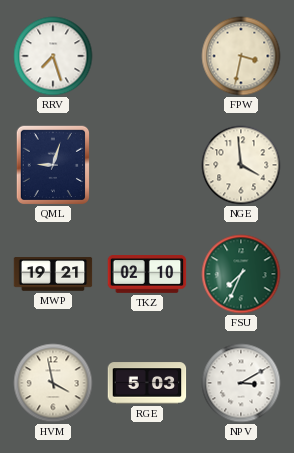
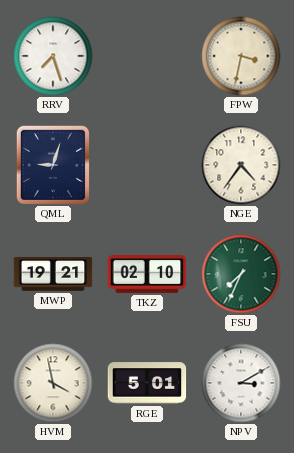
NGE: 3:59 -> 4:36
RGE: 5:03 -> 5:01
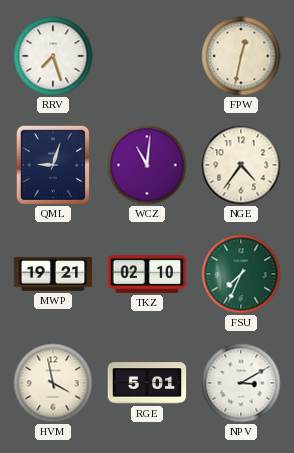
FPW: 3:32 -> 12:32
WCZ: none -> 11:01
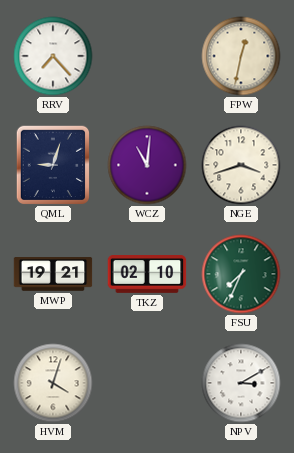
RRV: 7:27 -> 7:23
NGE: 4:36 -> 3:42
HVM: 3:58 -> 4:03
RGE: 5:01 -> none
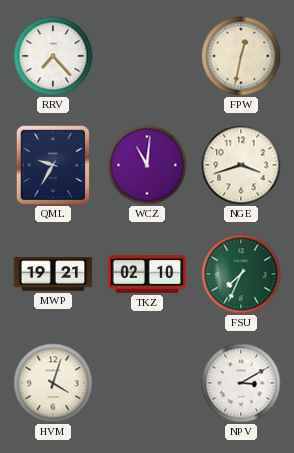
QML: 9:03 -> 9:35
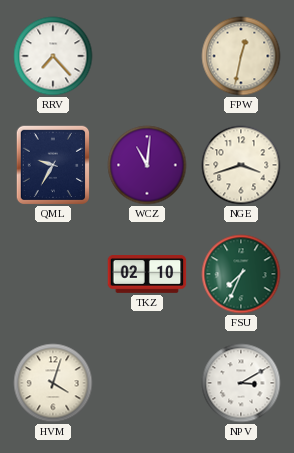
MWP: 19:21 -> none
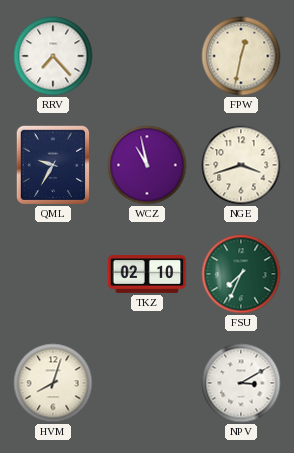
WCZ: 11:01 -> 10:58
HVM: 4:03 -> 8:03
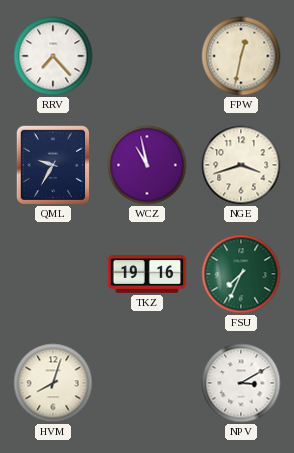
TKZ: 02:10 -> 19:16
